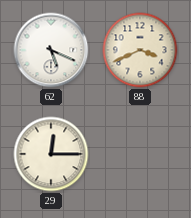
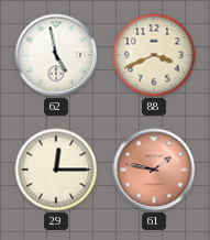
62: 5:19 -> 4:58
61: none -> 1:47
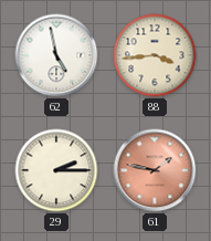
88: 3:41 -> 3:44
29: 12:15 -> 2:15
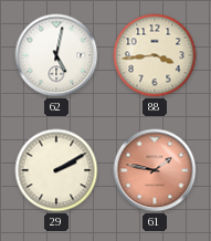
62: 4:58 -> 5:02
29: 2:15 -> 2:10
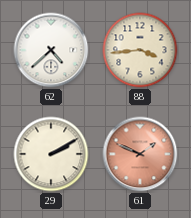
62: 5:02 -> 4:38
61: 1:47 -> 1:49
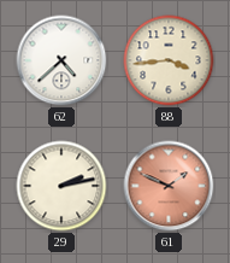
29: 2:10 -> 2:13
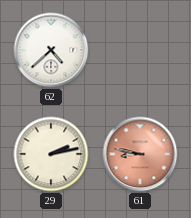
88: 3:44 -> none
61: 1:49 -> 8:47
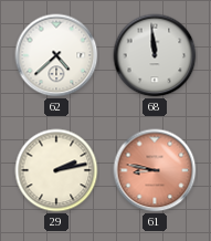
68: none -> 11:59
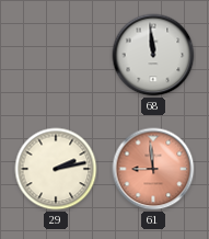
62: 4:38 -> none
61: 8:47 -> 8:59
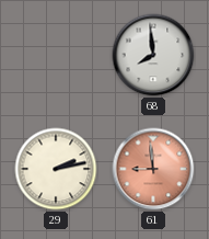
68: 11:59 -> 7:59
